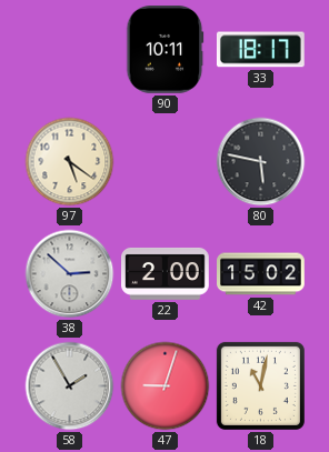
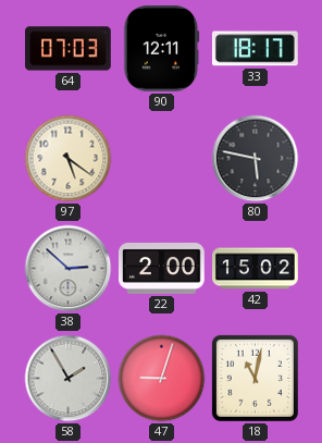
64: none -> 07:03
90: 10:11 -> 12:11
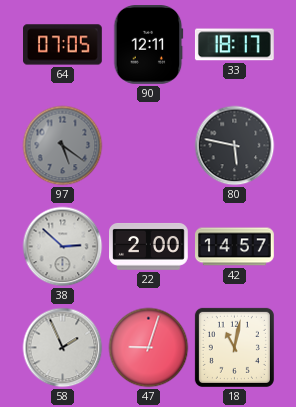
64: 07:03 -> 07:05
97 dial: cream -> grey
42: 15:02 -> 14:57
58: 1:55 -> 1:56
